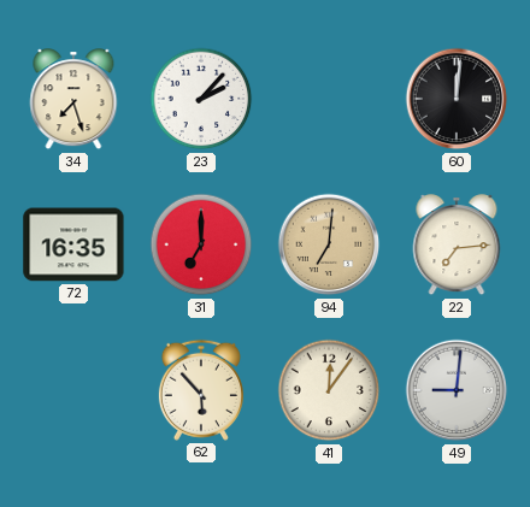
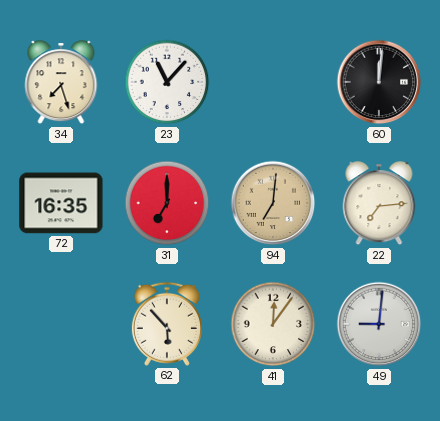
23: 2:07 -> 11:07
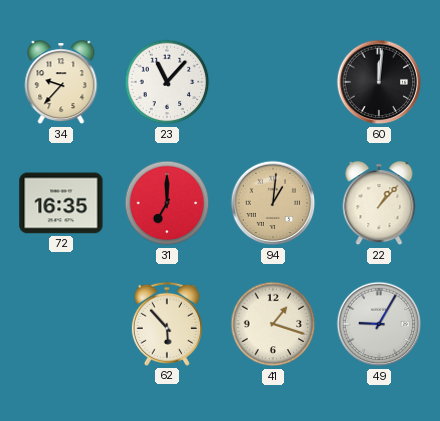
34: 7:27 -> 9:37
94: 7:01 -> 1:01
22: 7:14 -> 1:07
41: 12:06 -> 1:18
49: 9:01 -> 9:05
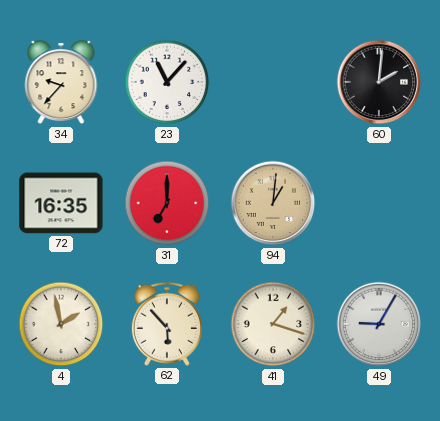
60: 12:01 -> 2:01
22: 1:07 -> none
4: none -> 1:58
